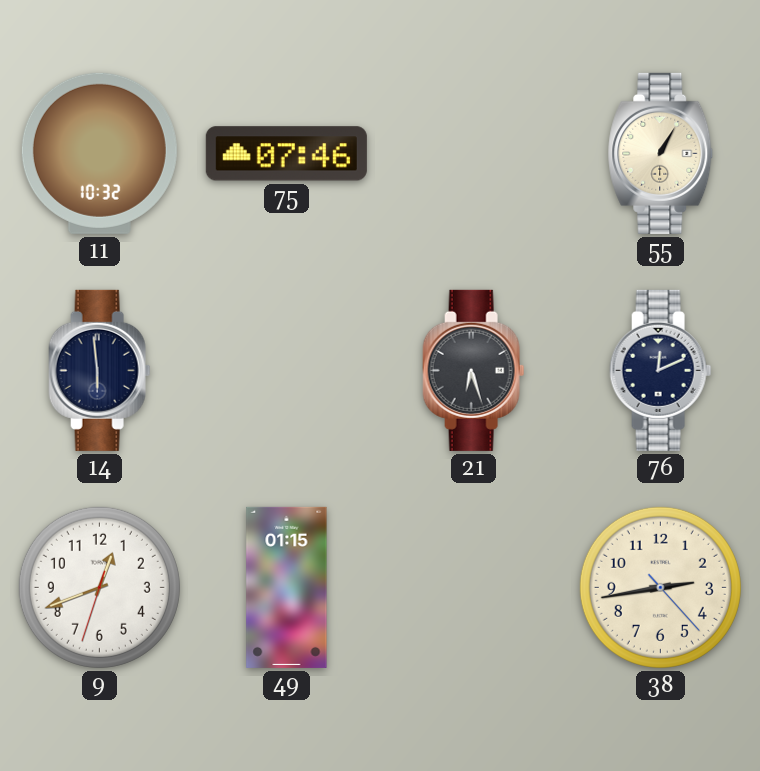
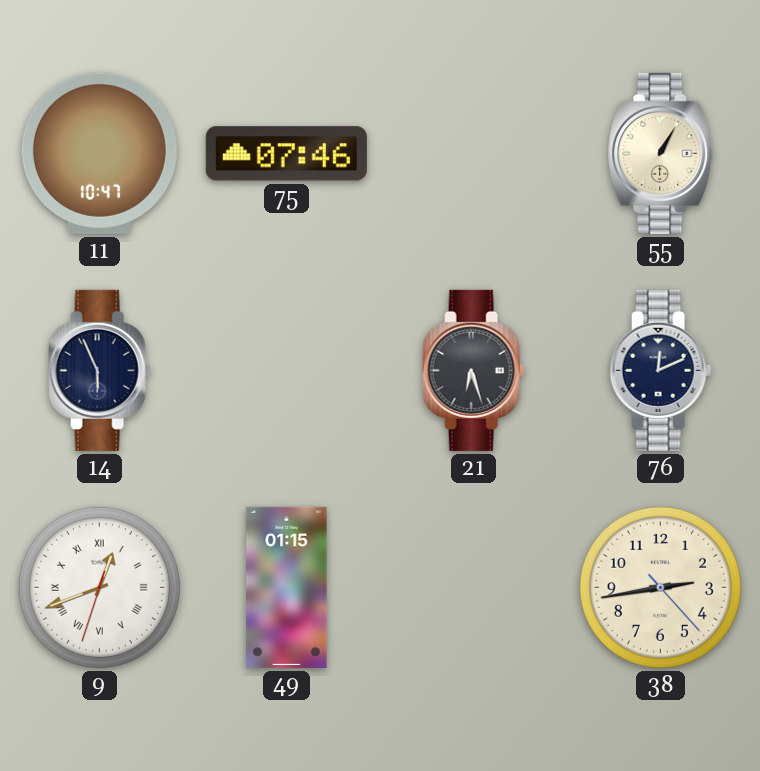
11: 10:32 -> 10:47
14: 5:59 -> 5:56
9 numerals: Arabic -> Roman
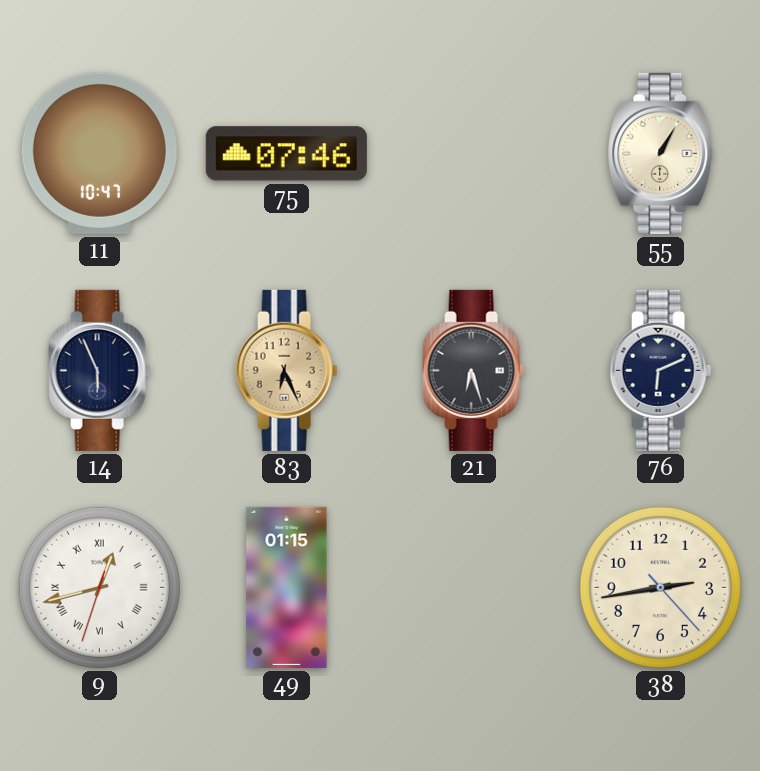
83: none -> 6:26
76: 12:11 -> 6:11
9: 12:41 -> 12:42
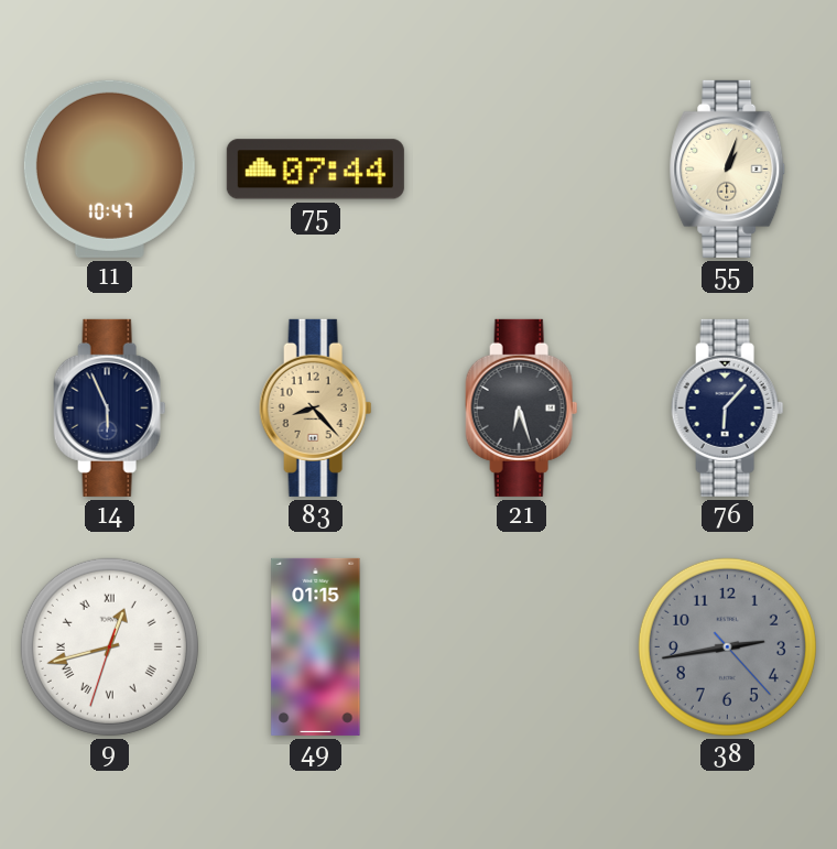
75: 07:46 -> 07:44
55: 1:05 -> 1:03
83: 6:26 -> 8:23
76: 6:11 -> 6:07
38 dial: cream -> grey
